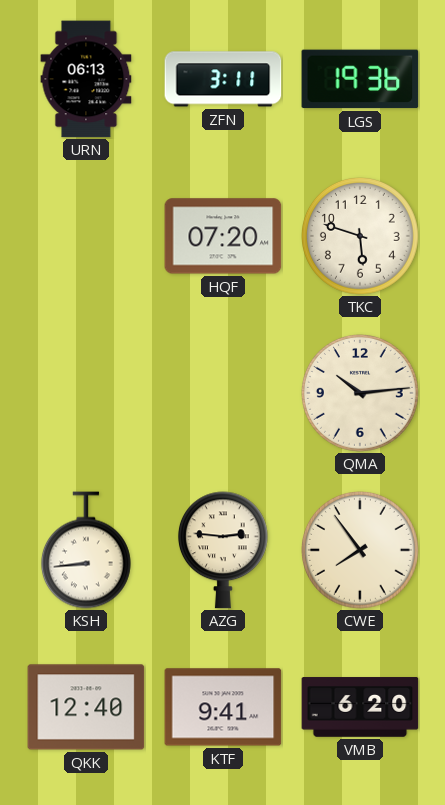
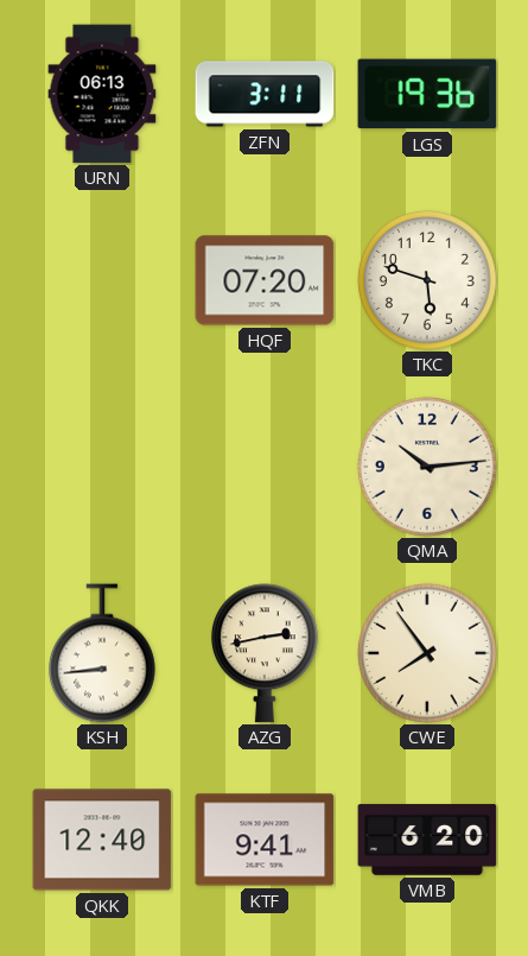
AZG: 2:46 -> 2:43
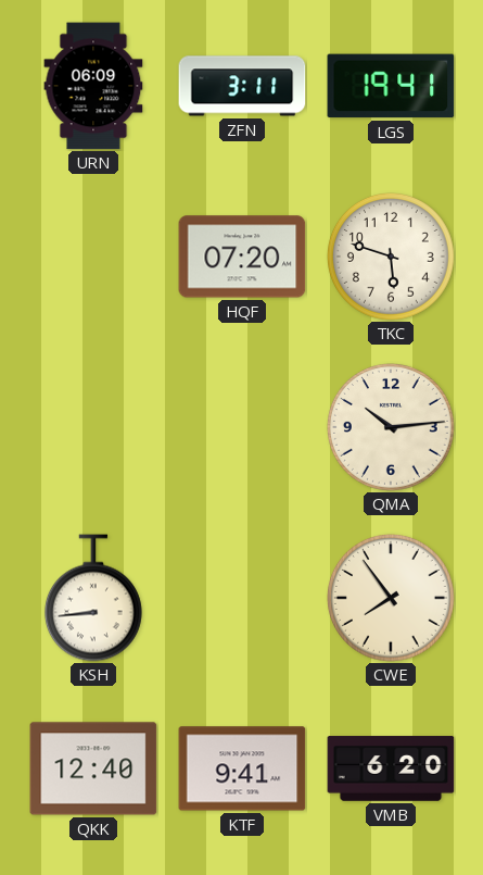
URN: 06:13 -> 06:09
LGS: 19:36 -> 19:41
AZG: 2:43 -> none
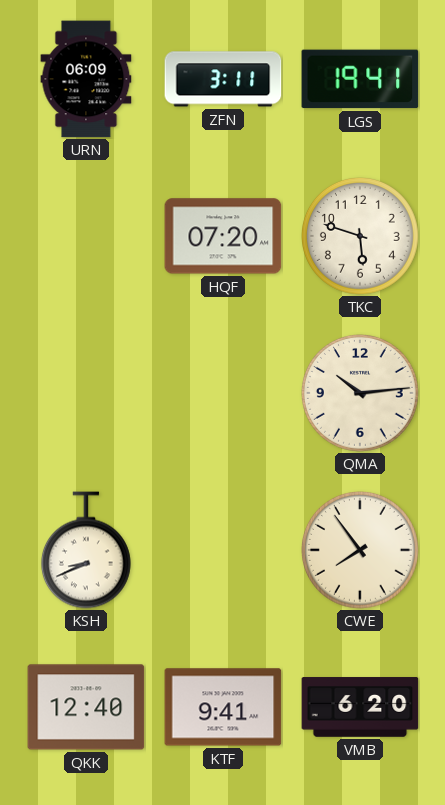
KSH: 8:44 -> 8:41
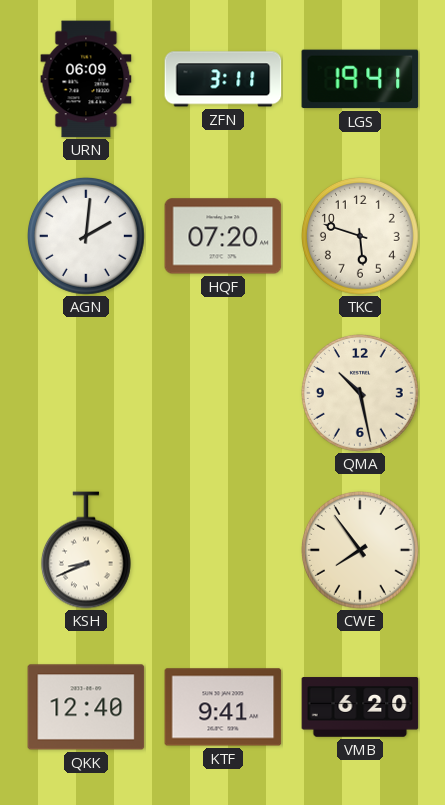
AGN: none -> 2:01
QMA: 10:14 -> 10:28
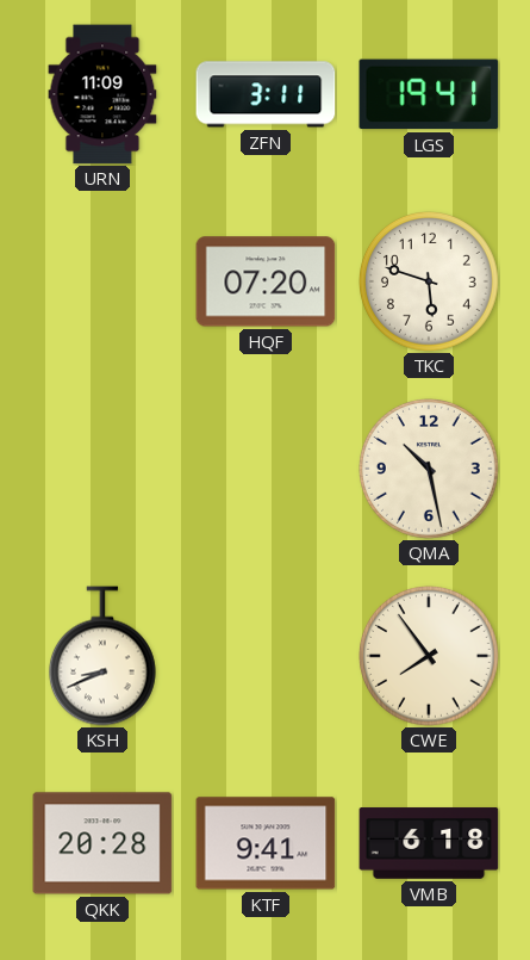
URN: 06:09 -> 11:09
AGN: 2:01 -> none
QKK: 12:40 -> 20:28
VMB: 6:20 -> 6:18
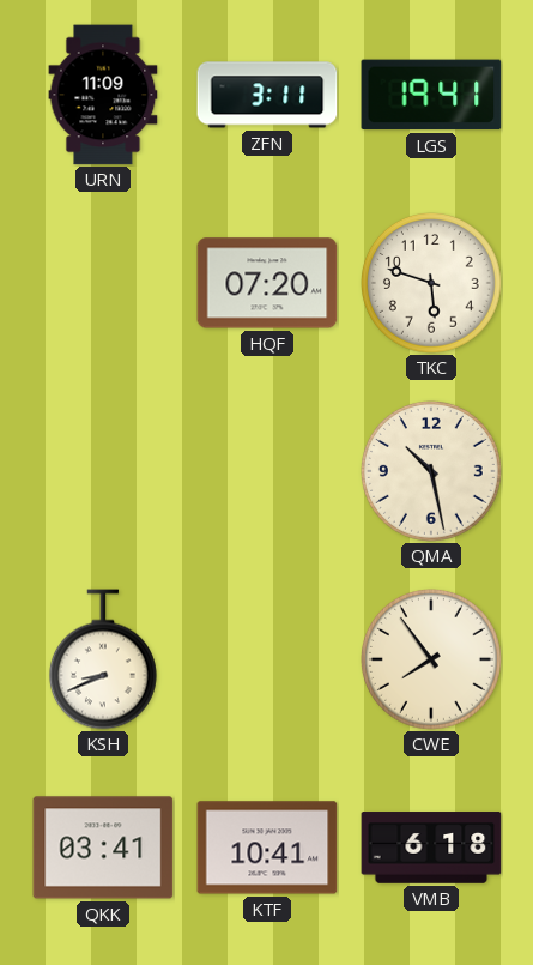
QKK: 20:28 -> 03:41
KTF: 9:41 -> 10:41
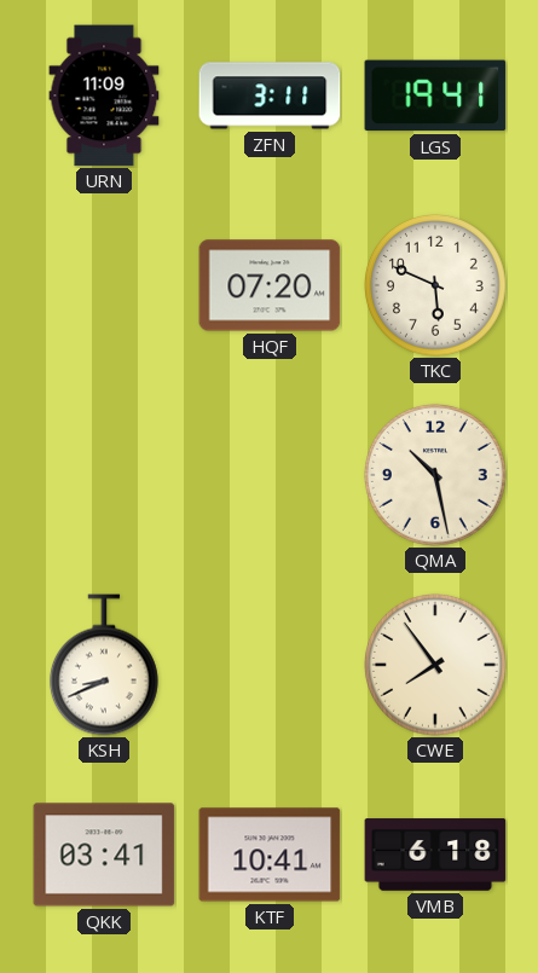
TKC: 5:48 -> 5:49
